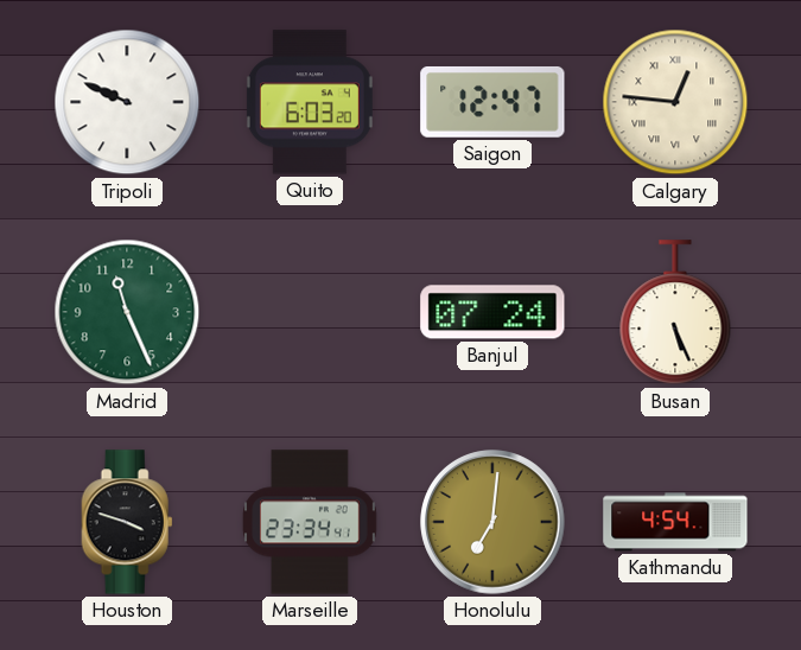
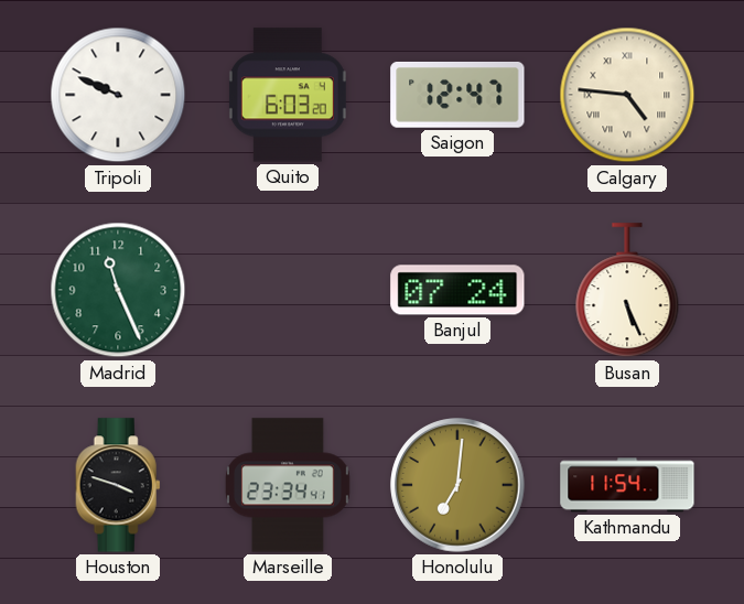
Calgary: 12:46 -> 4:46
Kathmandu: 4:54 -> 11:54
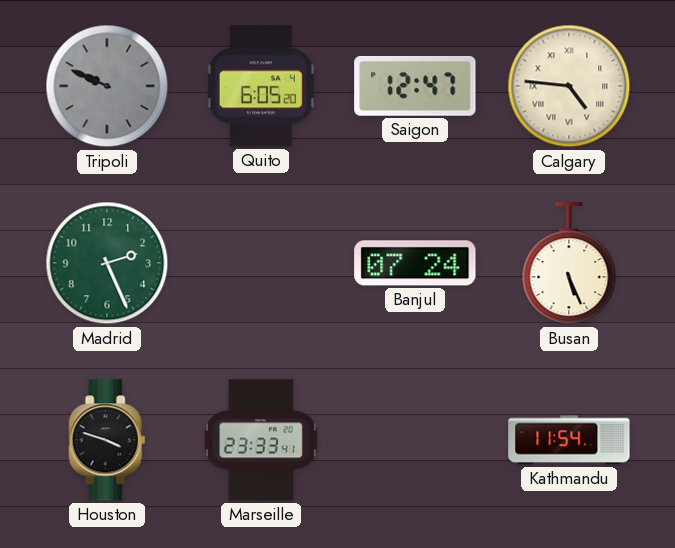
Tripoli dial: white -> grey
Quito: 6:03 -> 6:05
Madrid: 11:26 -> 2:26
Marseille: 23:34 -> 23:33
Honolulu: 7:01 -> none
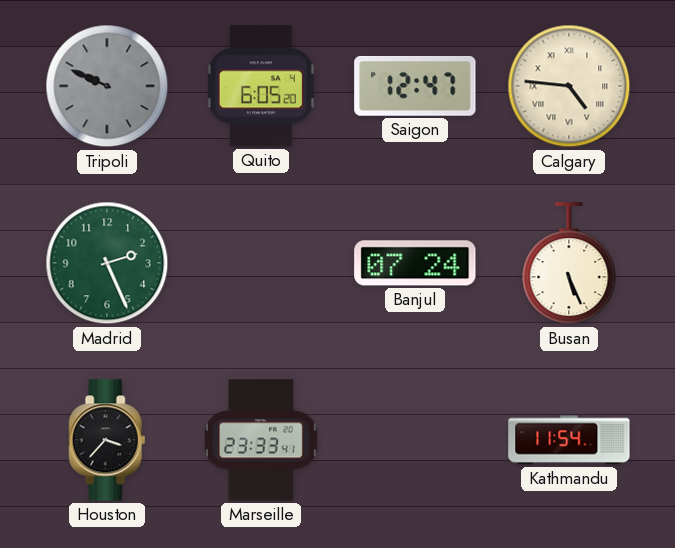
Houston: 3:48 -> 3:37
